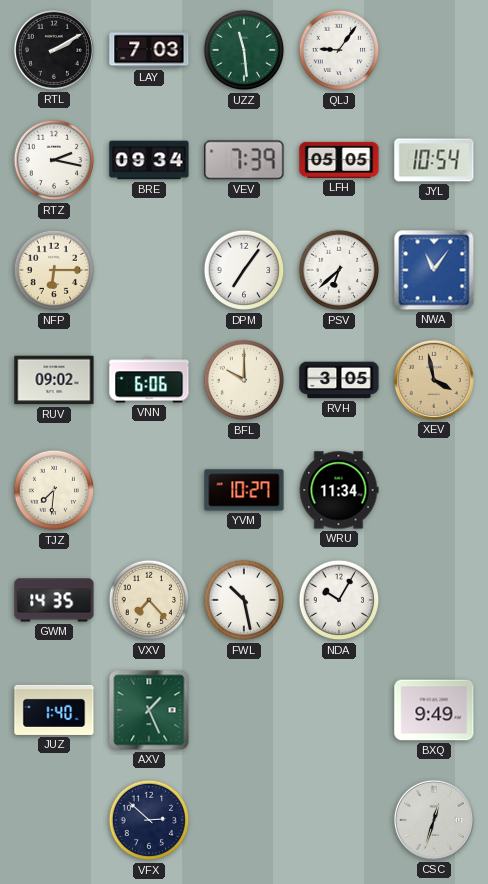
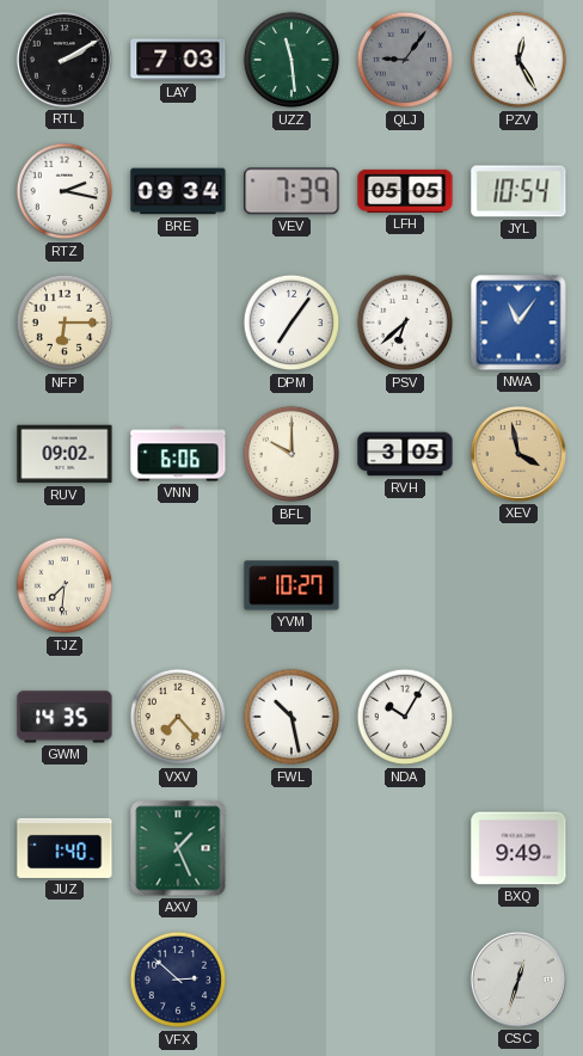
QLJ dial: white -> grey
PZV: none -> 12:25
WRU: 11:34 -> none
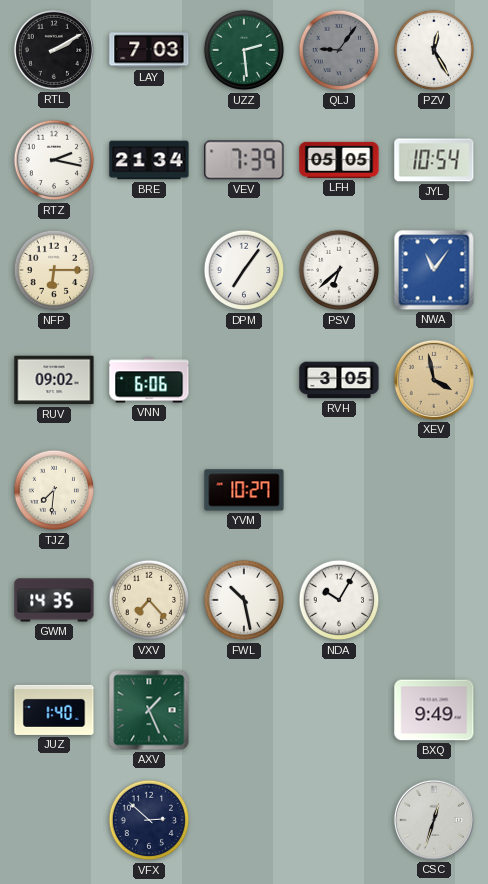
UZZ: 11:29 -> 2:29
BRE: 09:34 -> 21:34
BFL: 10:00 -> none
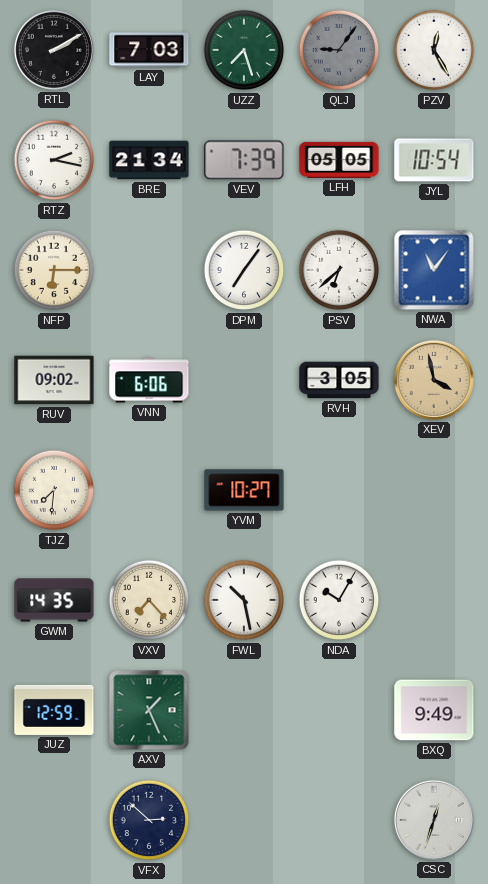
UZZ: 2:29 -> 7:27
JUZ: 1:40 -> 12:59
